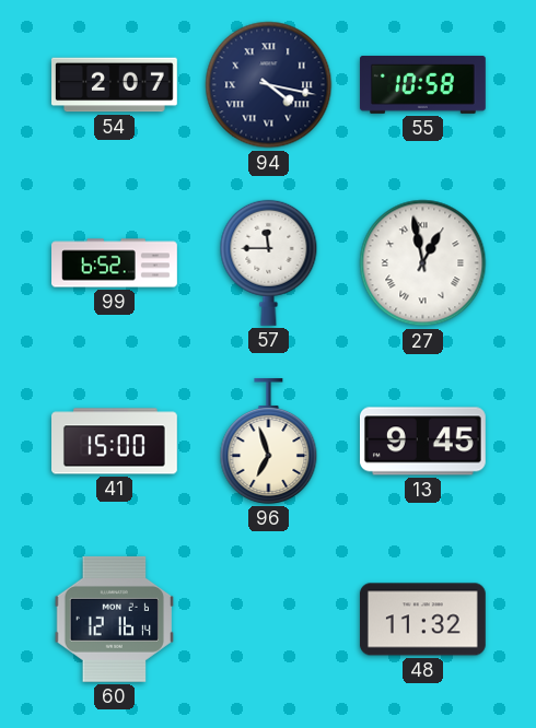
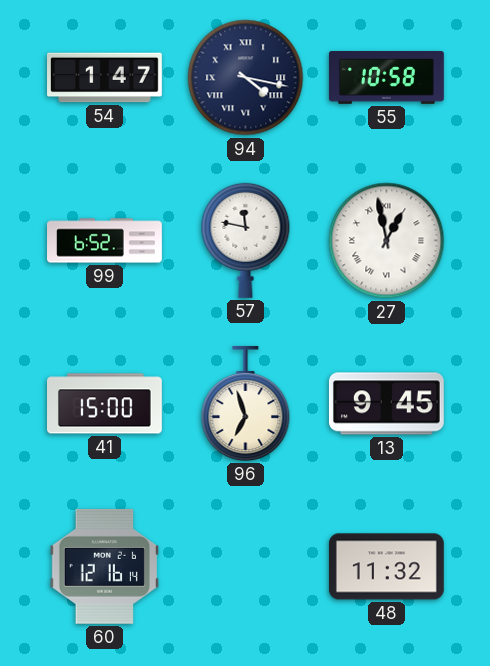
54: 2:07 -> 1:47
57: 11:45 -> 11:47
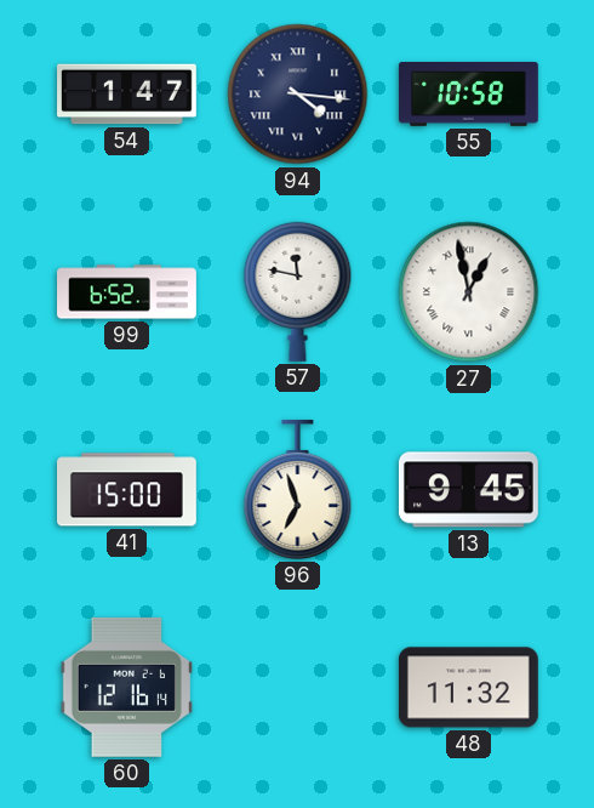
94: 4:17 -> 4:16
